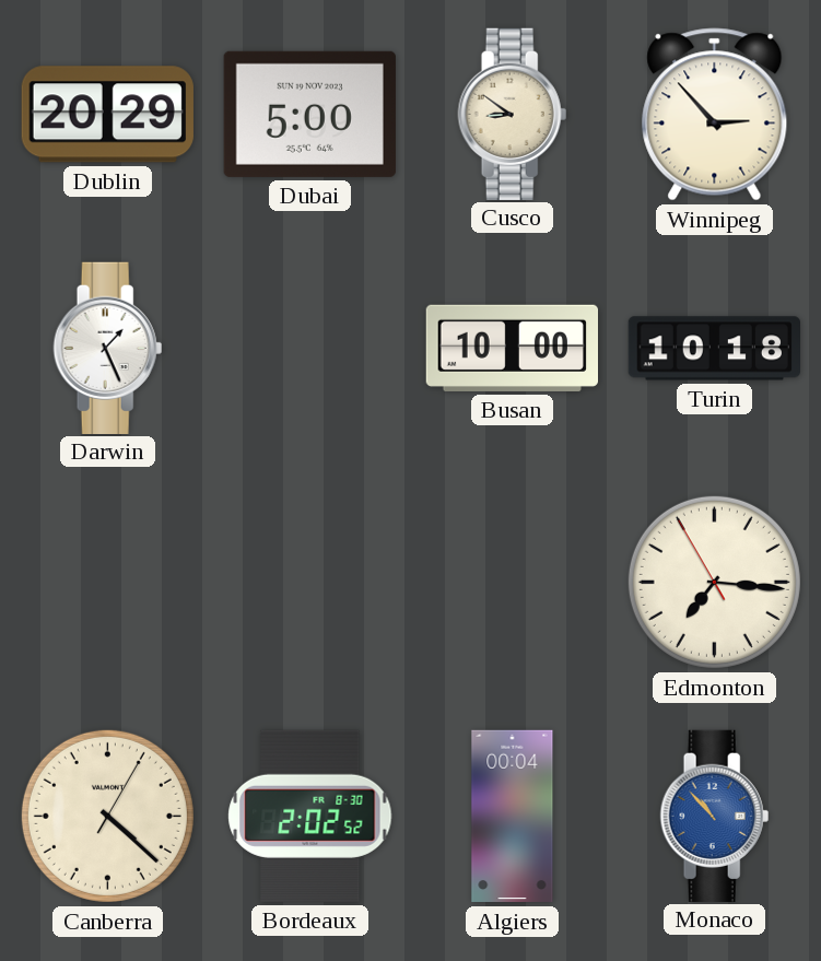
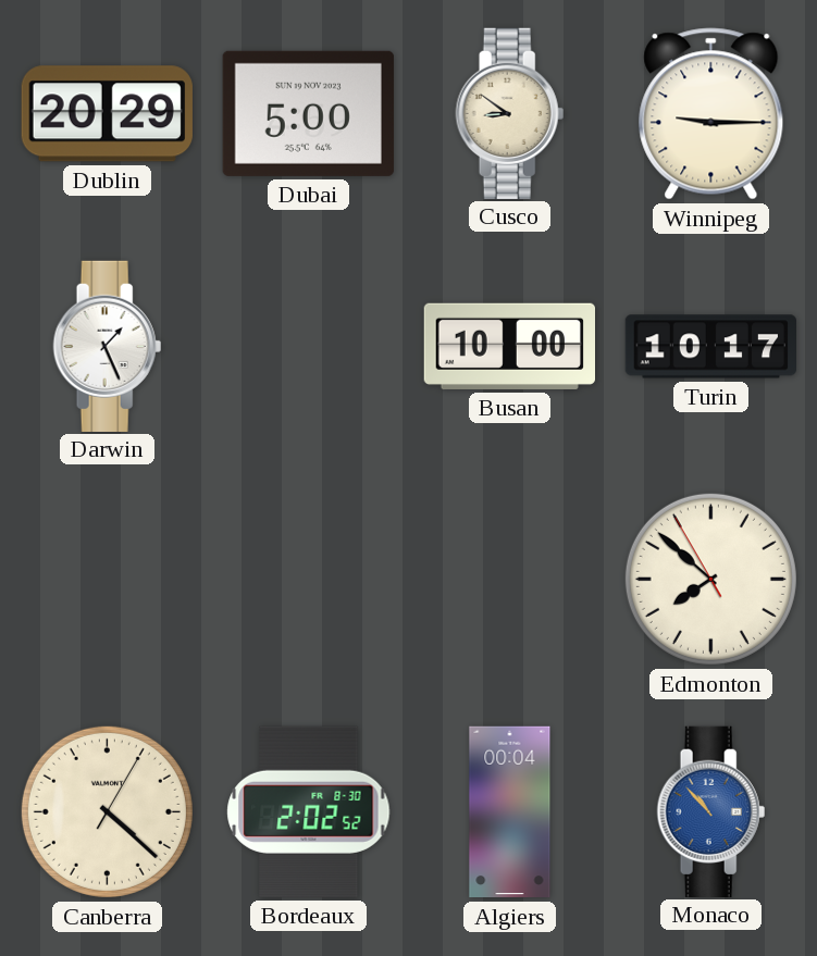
Winnipeg: 2:53 -> 9:15
Turin: 10:18 -> 10:17
Edmonton: 7:15 -> 7:51
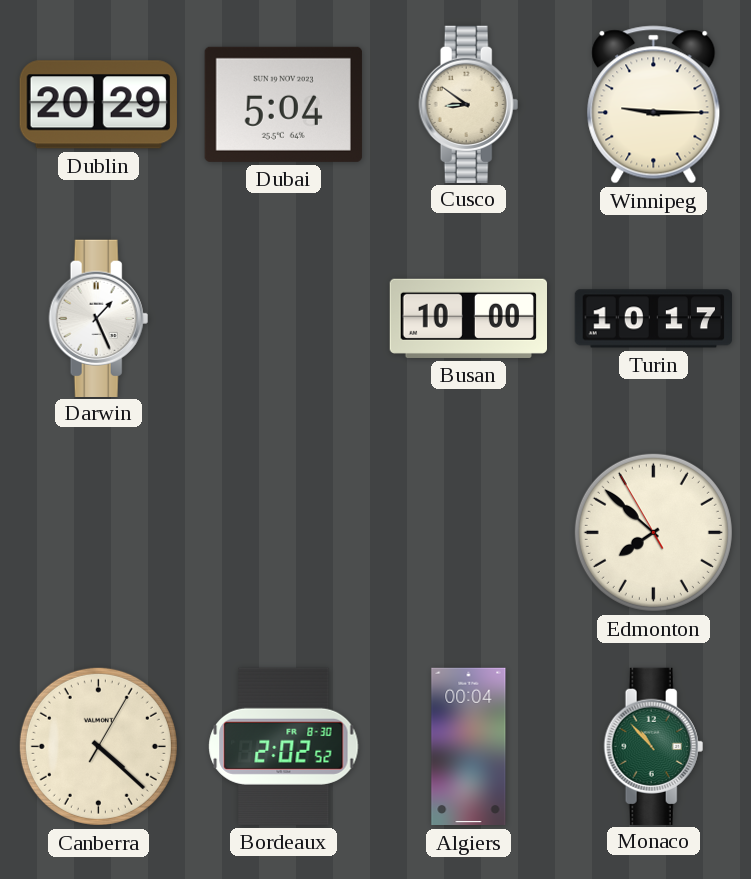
Dubai: 5:00 -> 5:04
Monaco dial: blue -> green
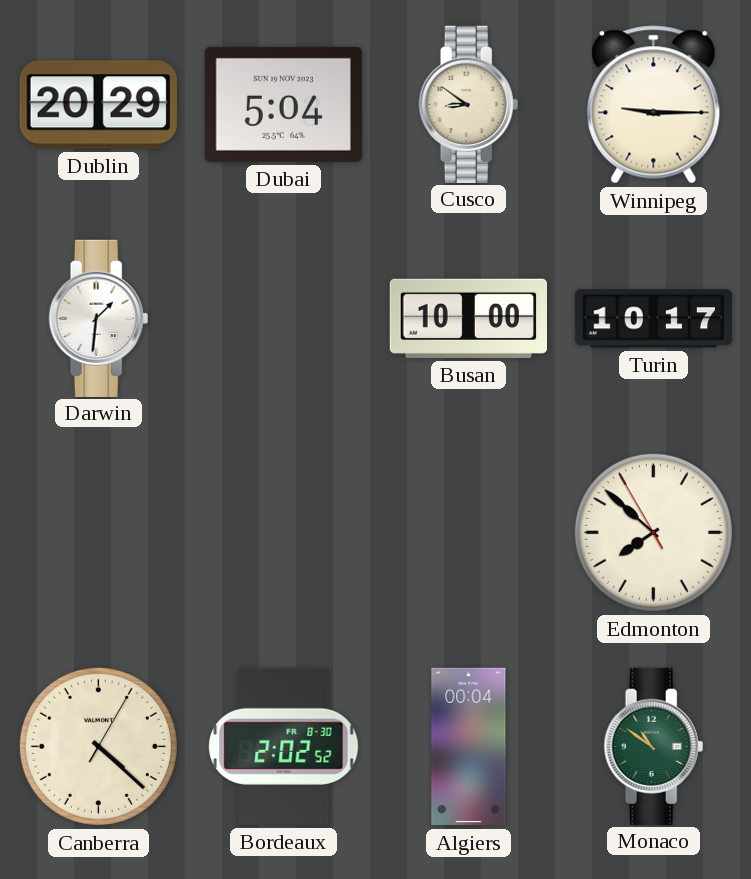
Darwin: 1:26 -> 1:31
Monaco: 10:53 -> 10:51
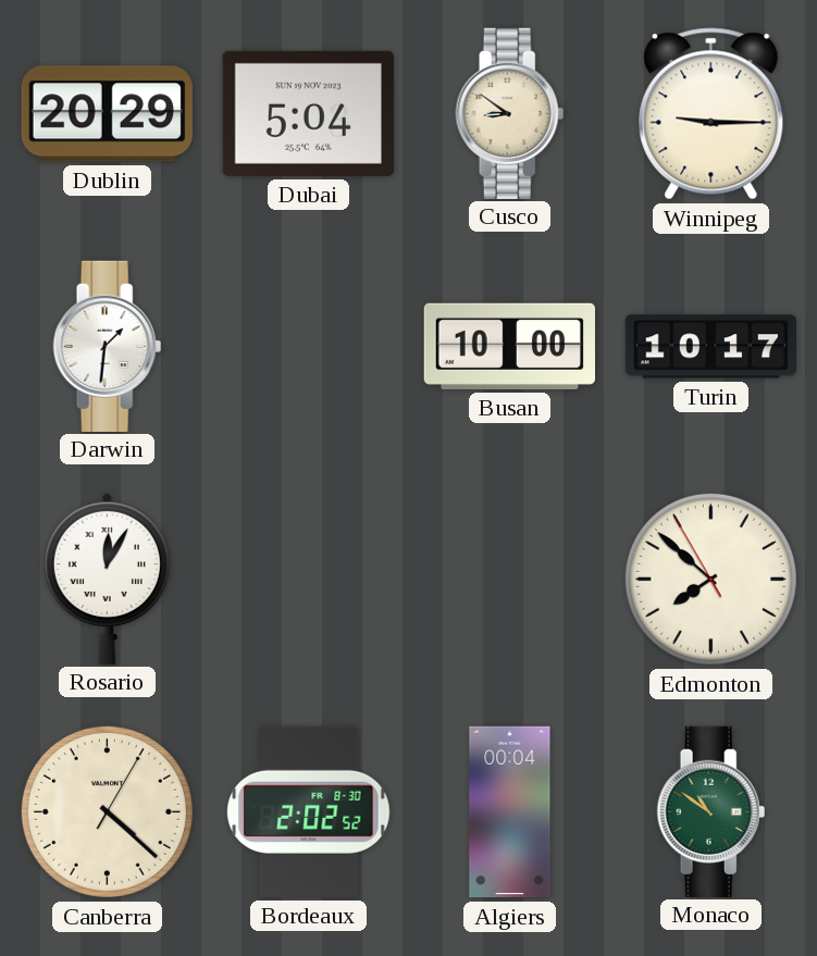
Rosario: none -> 12:05
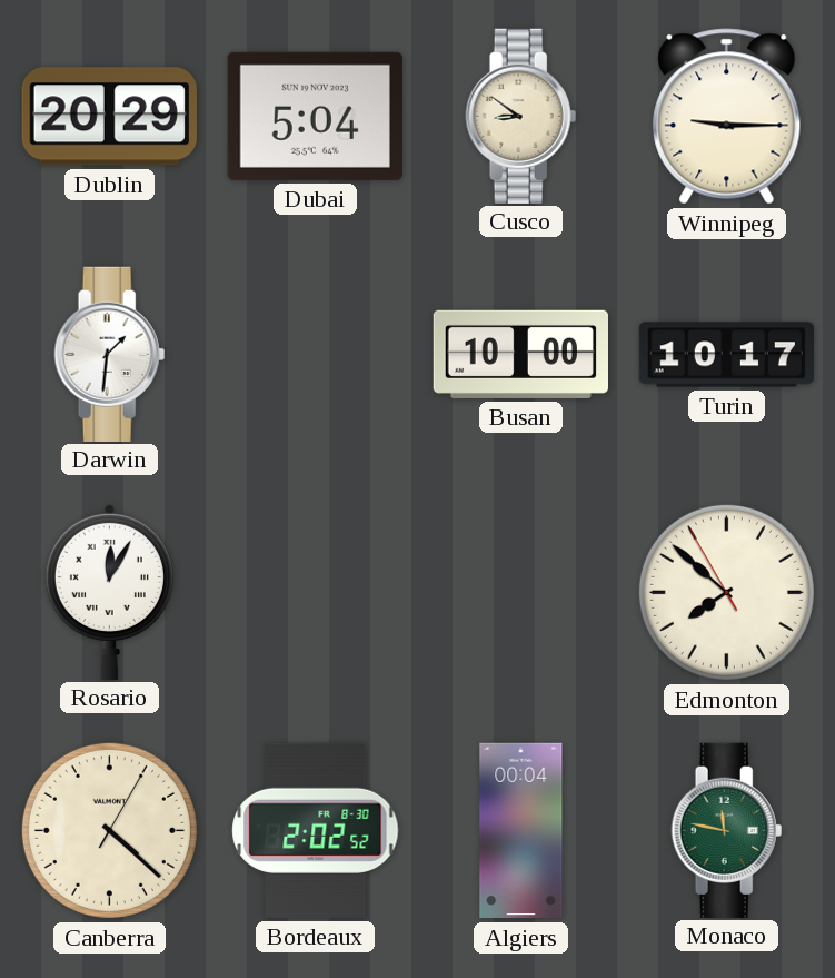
Monaco: 10:51 -> 11:47
